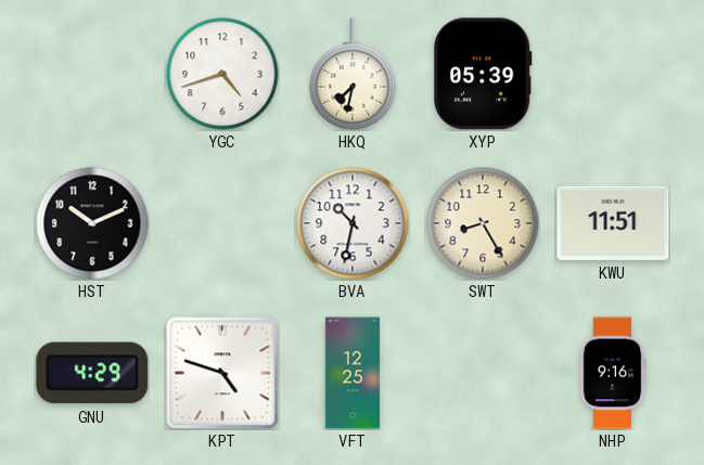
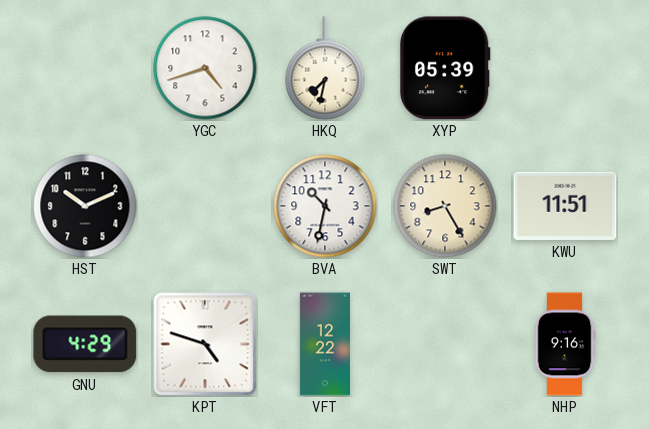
VFT: 12:25 -> 12:22
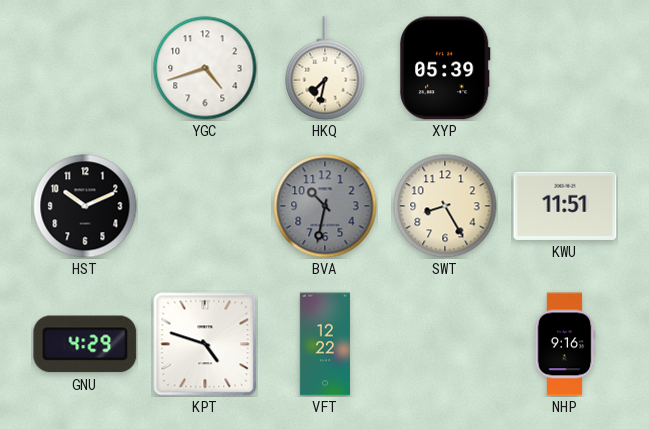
BVA dial: white -> grey
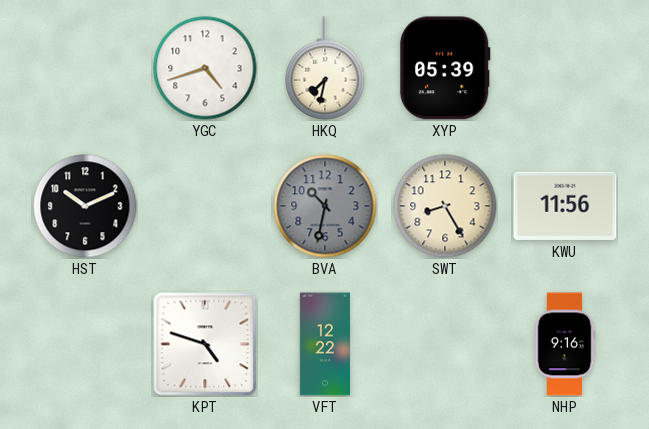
KWU: 11:51 -> 11:56
GNU: 4:29 -> none
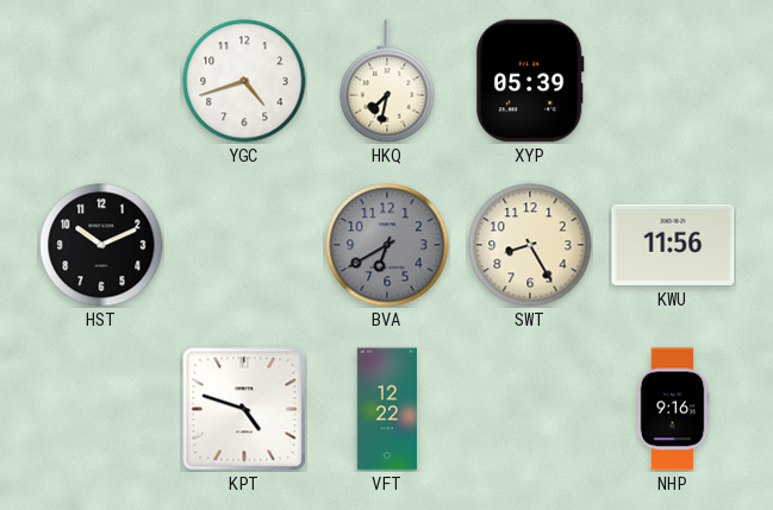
BVA: 10:32 -> 6:40
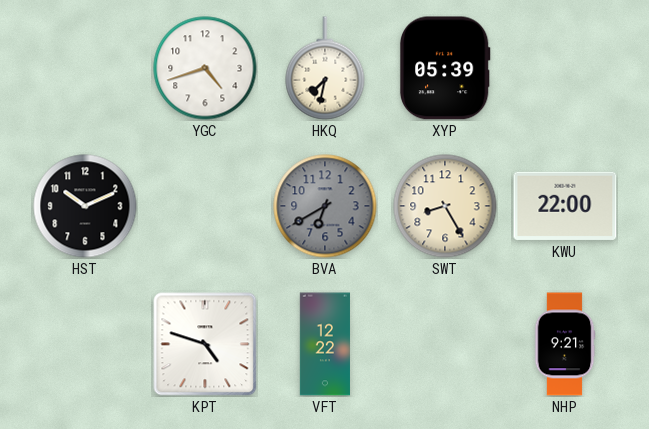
KWU: 11:56 -> 22:00
NHP: 9:16 -> 9:21
